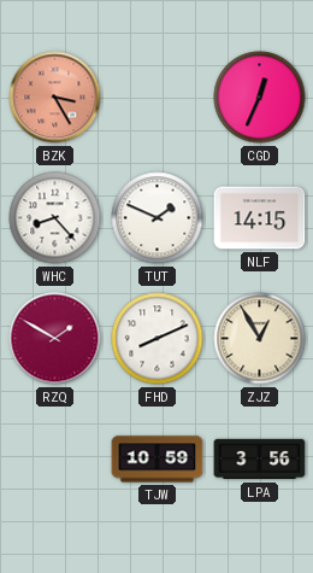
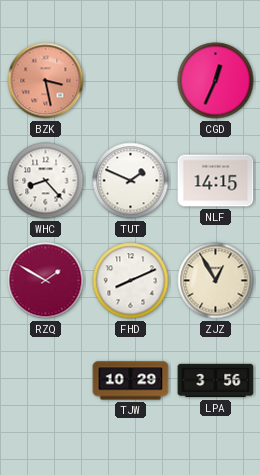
BZK: 3:25 -> 3:28
TJW: 10:59 -> 10:29
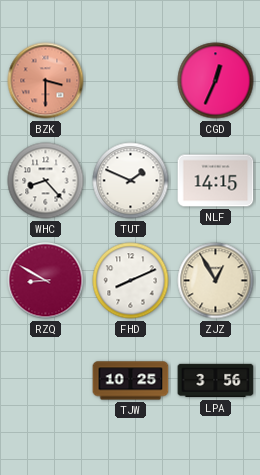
BZK: 3:28 -> 3:30
RZQ: 1:50 -> 8:50
TJW: 10:29 -> 10:25
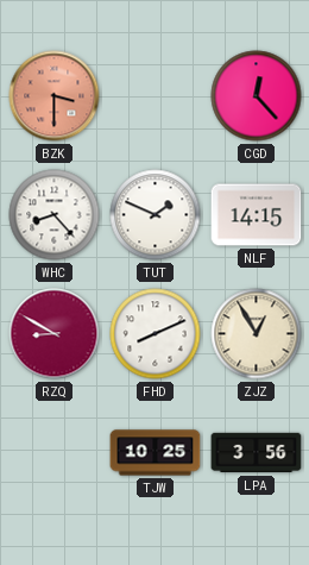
CGD: 12:34 -> 12:23
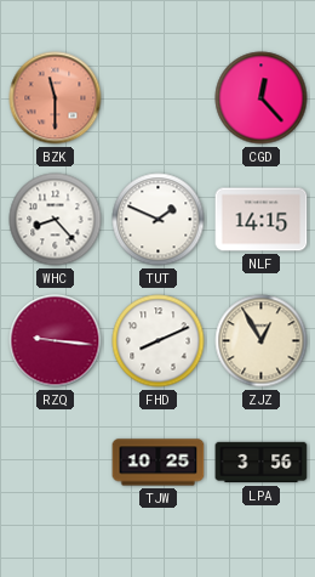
BZK: 3:30 -> 11:30
RZQ: 8:50 -> 9:16
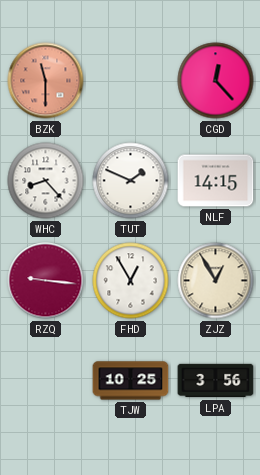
FHD: 8:11 -> 12:55
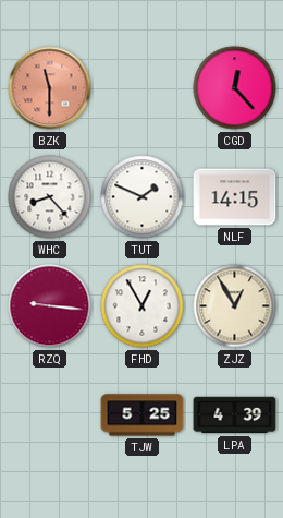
TJW: 10:25 -> 5:25
LPA: 3:56 -> 4:39
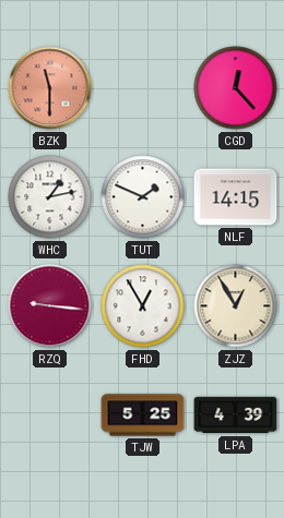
WHC: 8:23 -> 1:13
